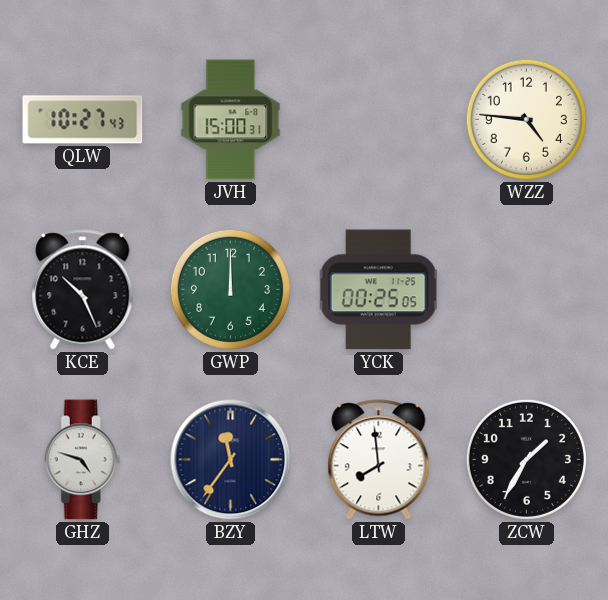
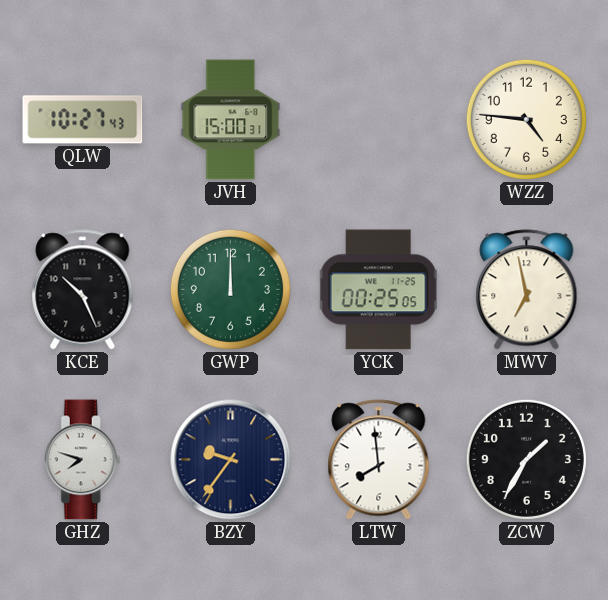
MWV: none -> 6:58
GHZ: 4:48 -> 7:48
BZY: 11:36 -> 9:36
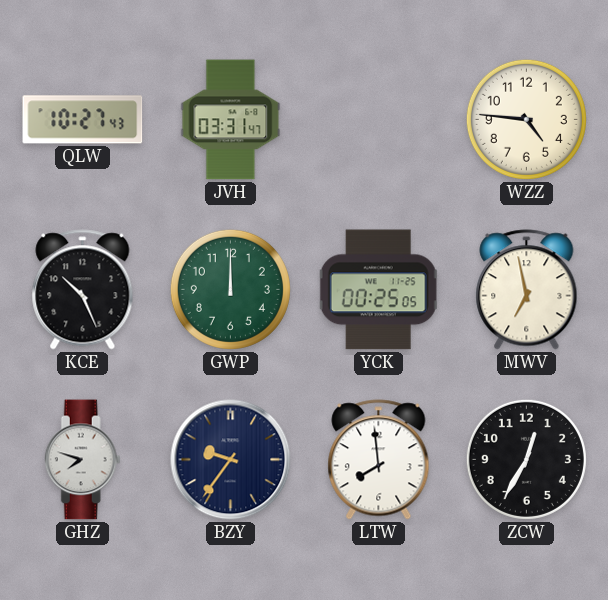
JVH: 15:00 -> 03:31
ZCW: 1:35 -> 12:35
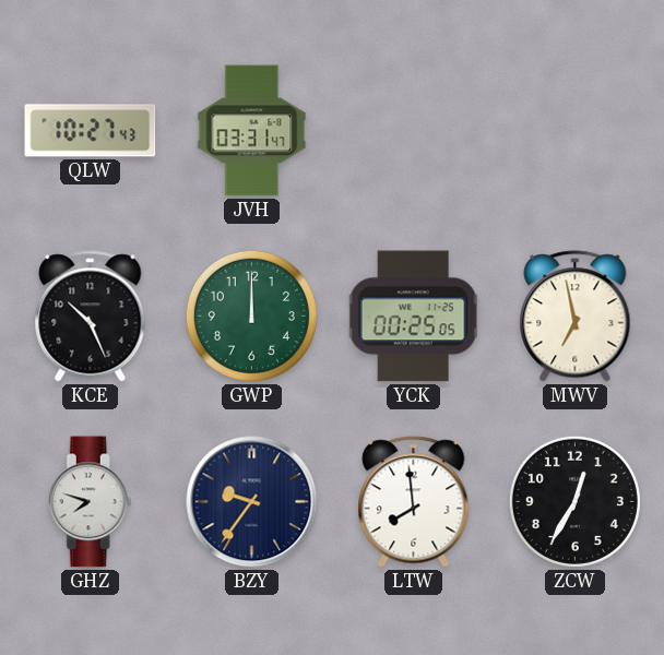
WZZ: 4:46 -> none
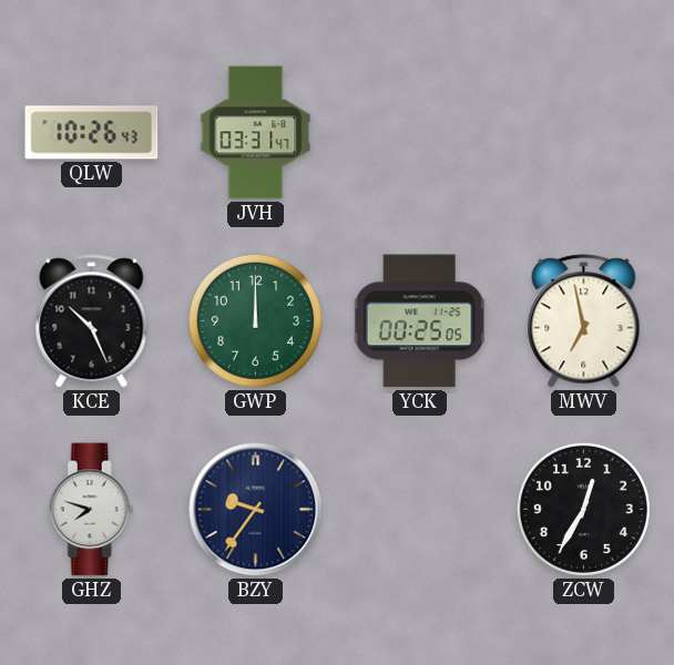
QLW: 10:27 -> 10:26
LTW: 7:59 -> none
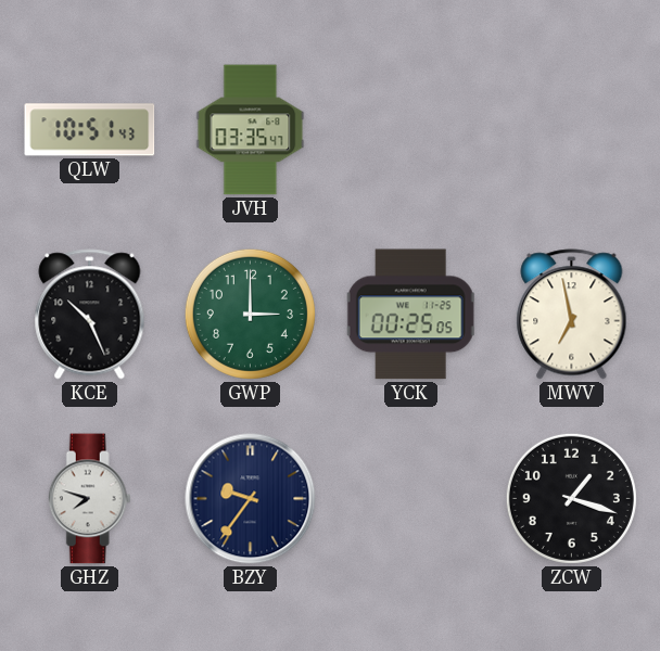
QLW: 10:26 -> 10:51
JVH: 03:31 -> 03:35
GWP: 12:00 -> 3:00
ZCW: 12:35 -> 1:18
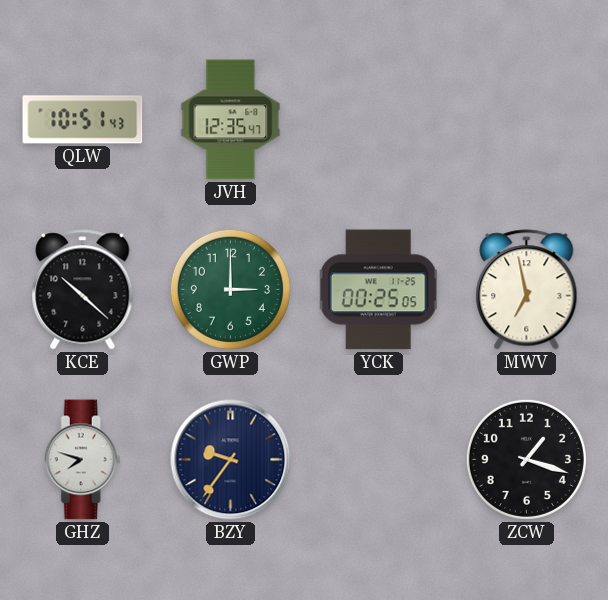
JVH: 03:35 -> 12:35
KCE: 10:26 -> 10:22
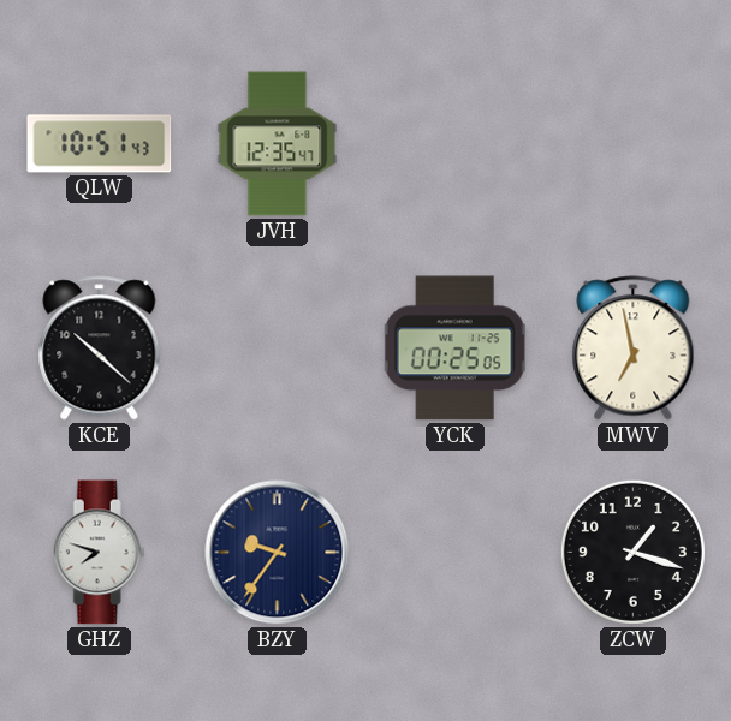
GWP: 3:00 -> none
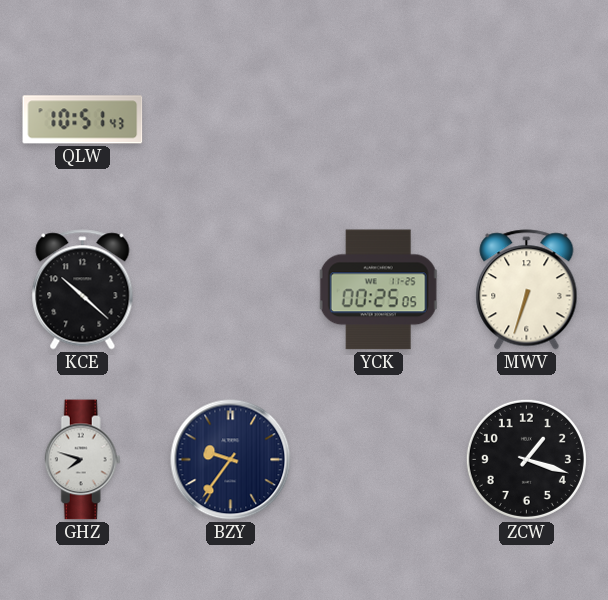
JVH: 12:35 -> none
MWV: 6:58 -> 6:33
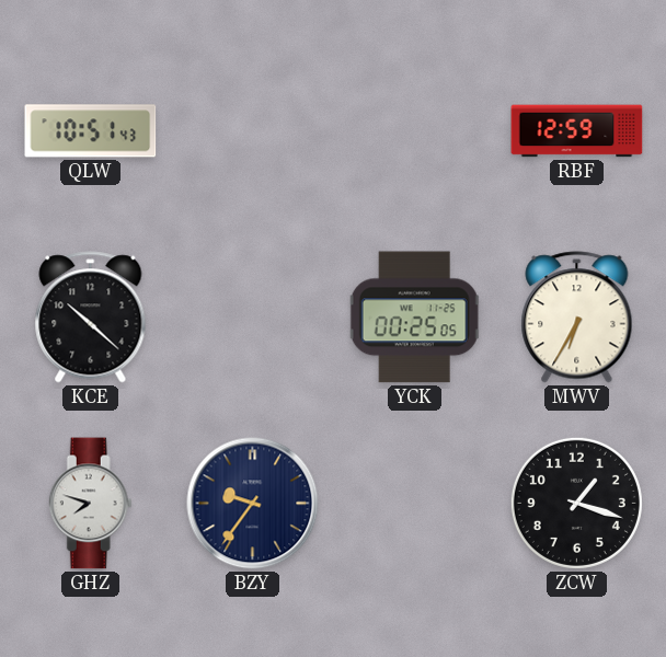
RBF: none -> 12:59
MWV: 6:33 -> 6:35
